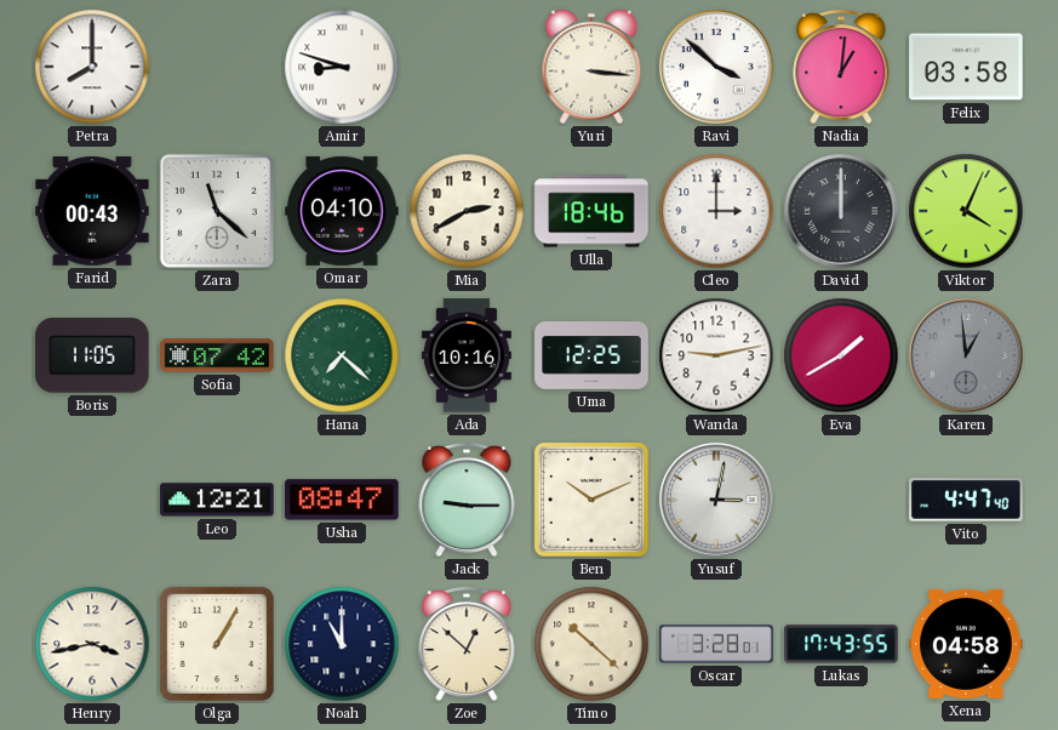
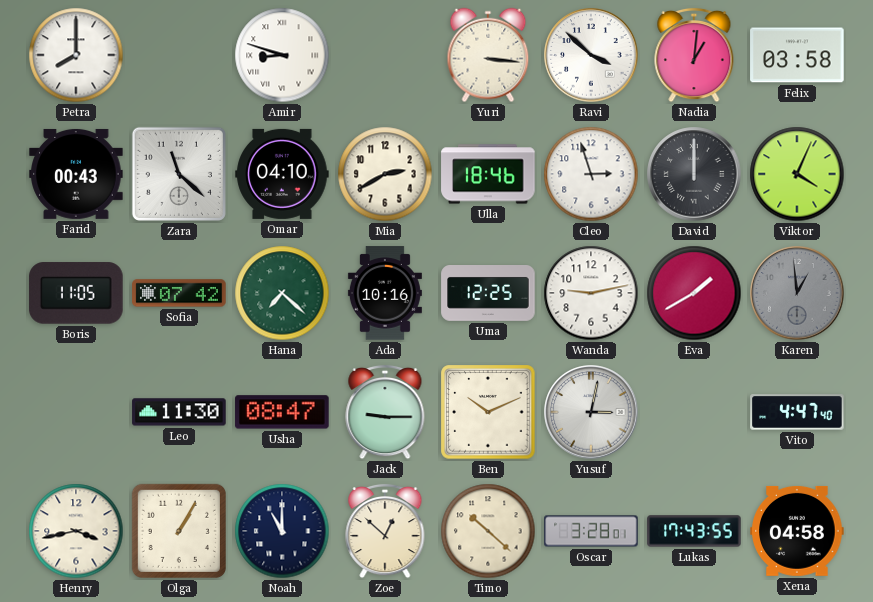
Cleo: 3:00 -> 2:57
Leo: 12:21 -> 11:30
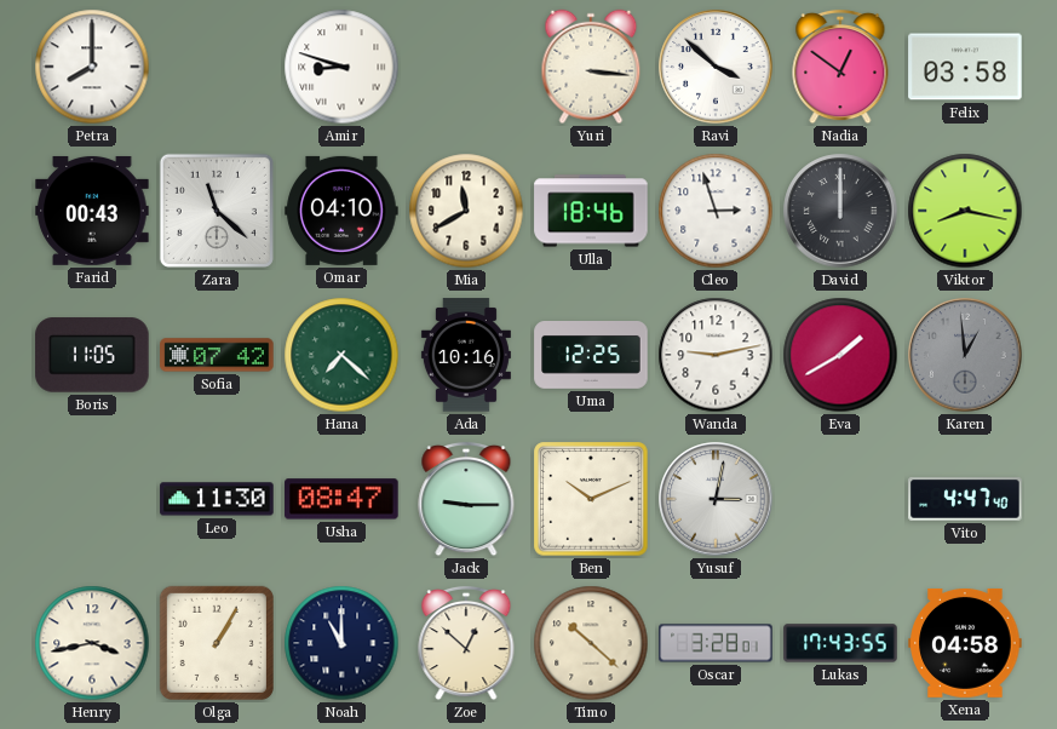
Nadia: 1:01 -> 12:51
Mia: 2:40 -> 11:40
Viktor: 4:04 -> 8:17
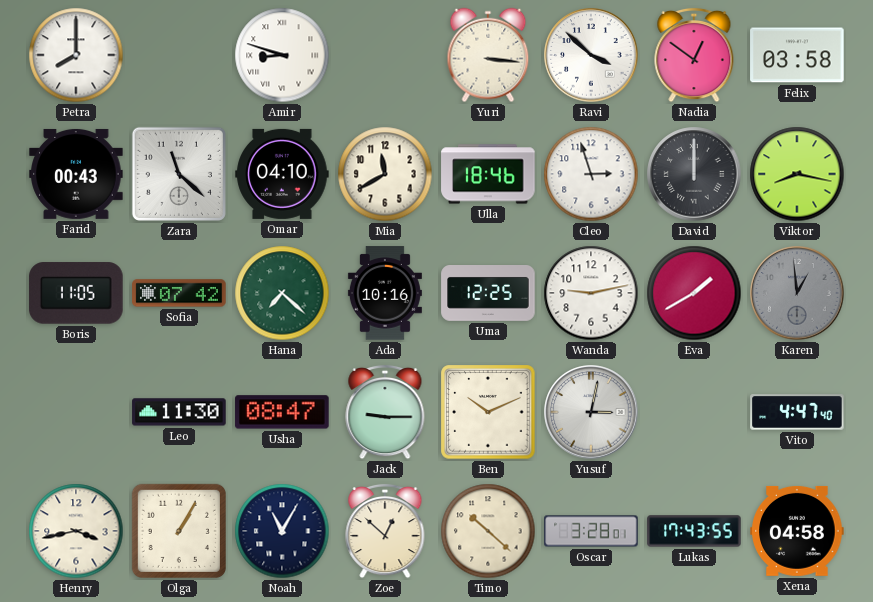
Noah: 11:00 -> 11:05
